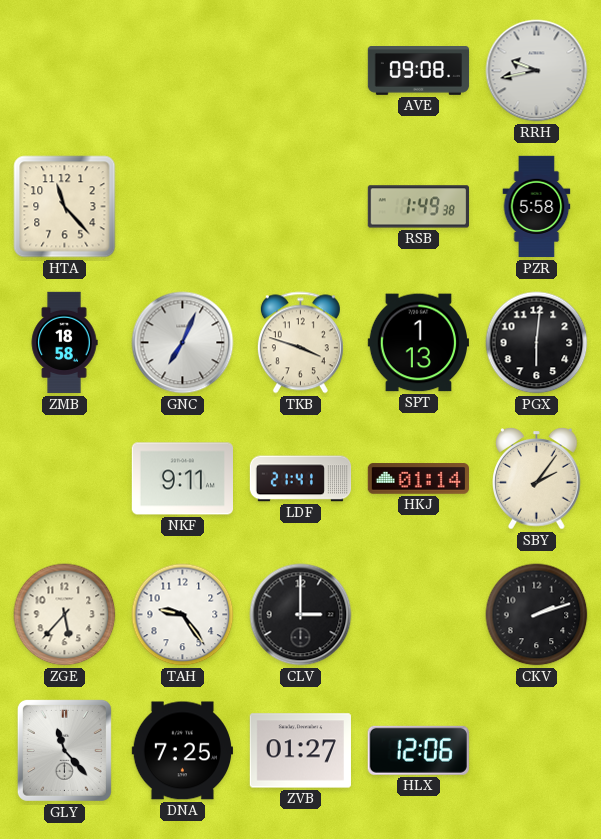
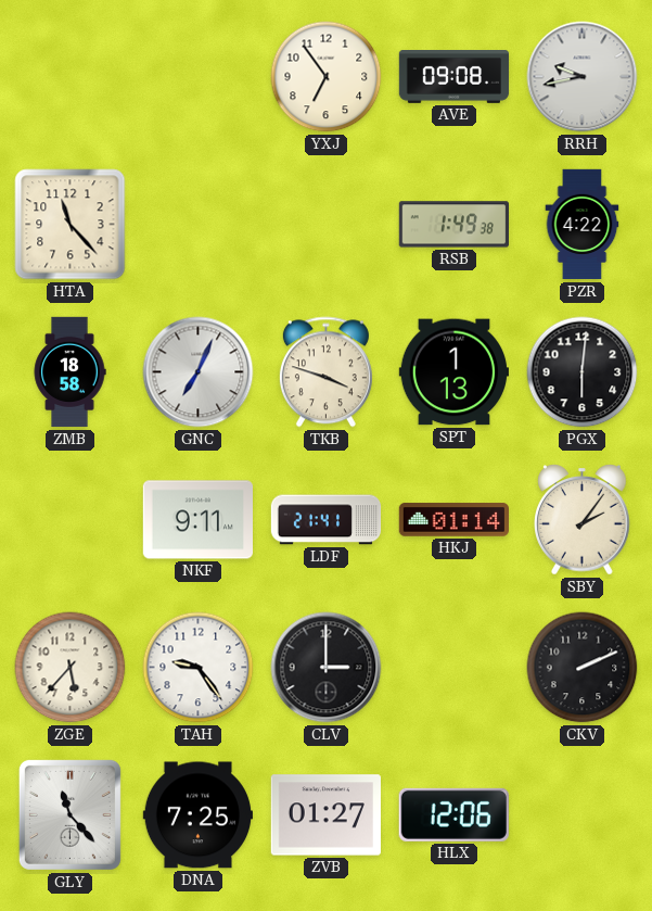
YXJ: none -> 6:54
PZR: 5:58 -> 4:22
CKV: 2:12 -> 2:11
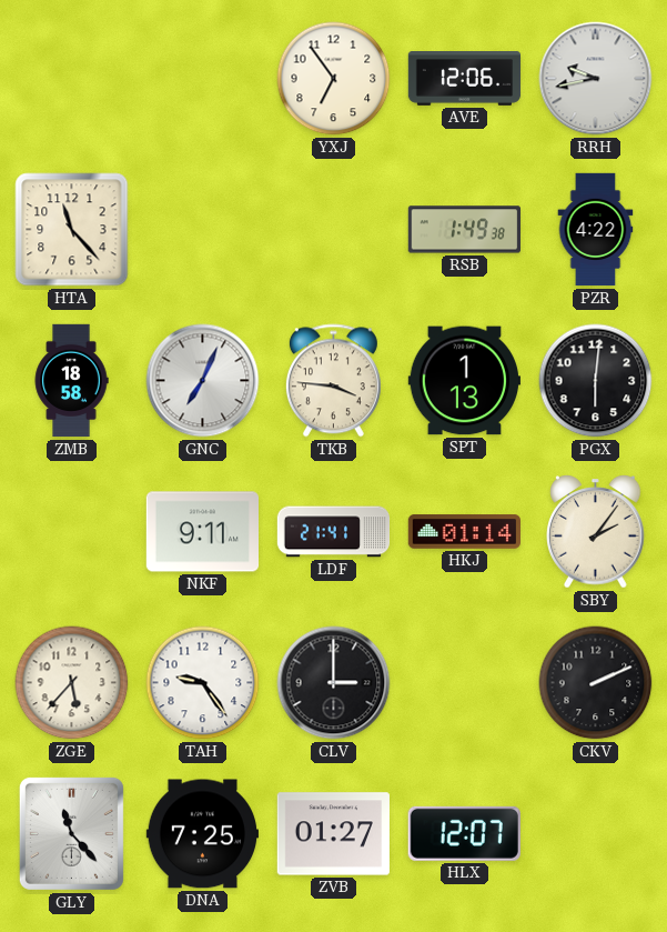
AVE: 09:08 -> 12:06
TKB: 3:48 -> 3:46
HLX: 12:06 -> 12:07
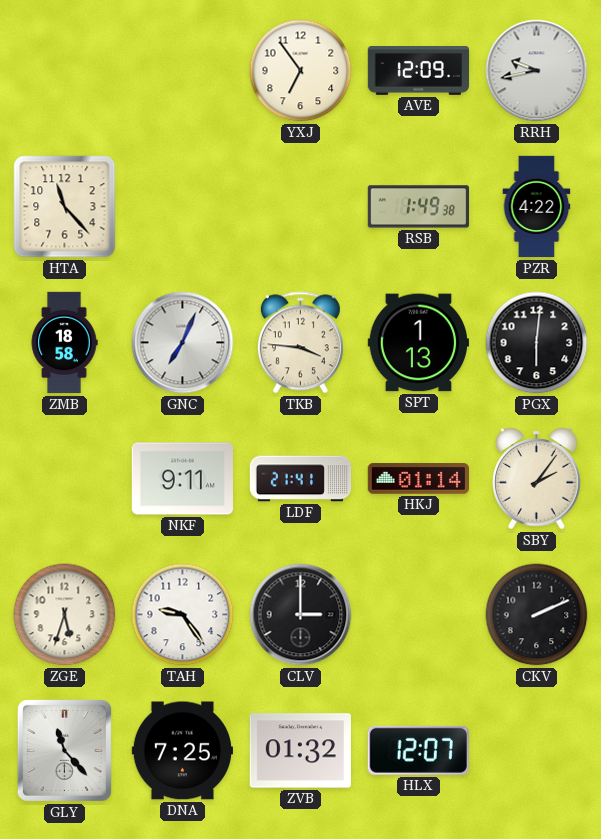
AVE: 12:06 -> 12:09
ZGE: 5:37 -> 5:33
ZVB: 01:27 -> 01:32
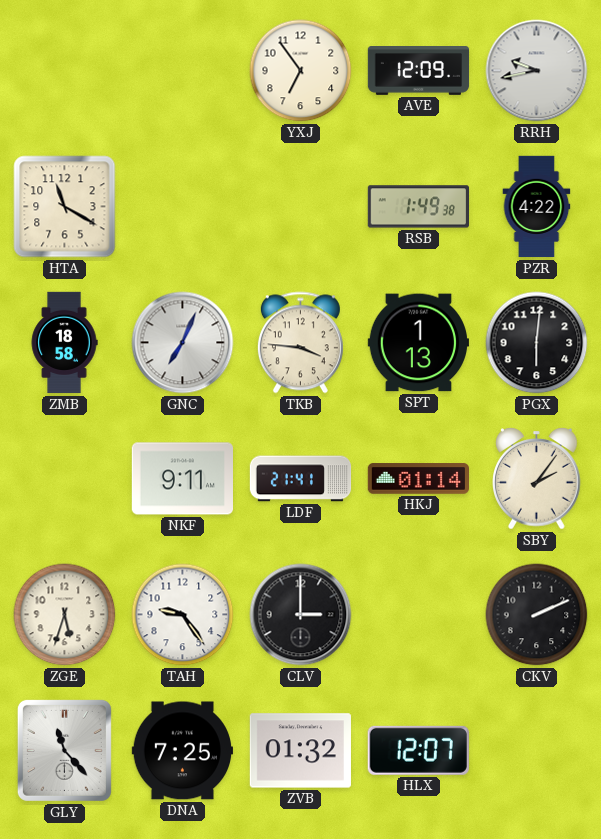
HTA: 11:23 -> 11:20
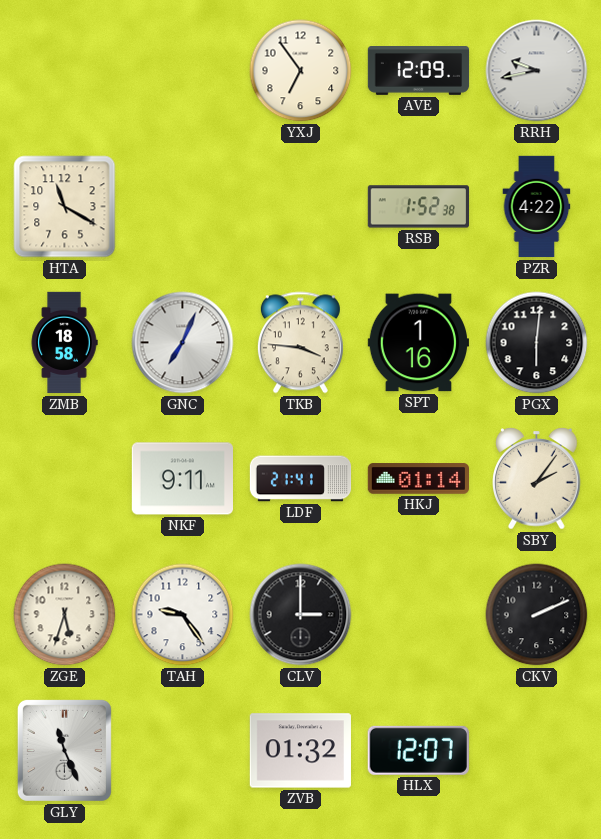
RSB: 1:49 -> 1:52
SPT: 1:13 -> 1:16
GLY: 11:23 -> 11:26
DNA: 7:25 -> none
